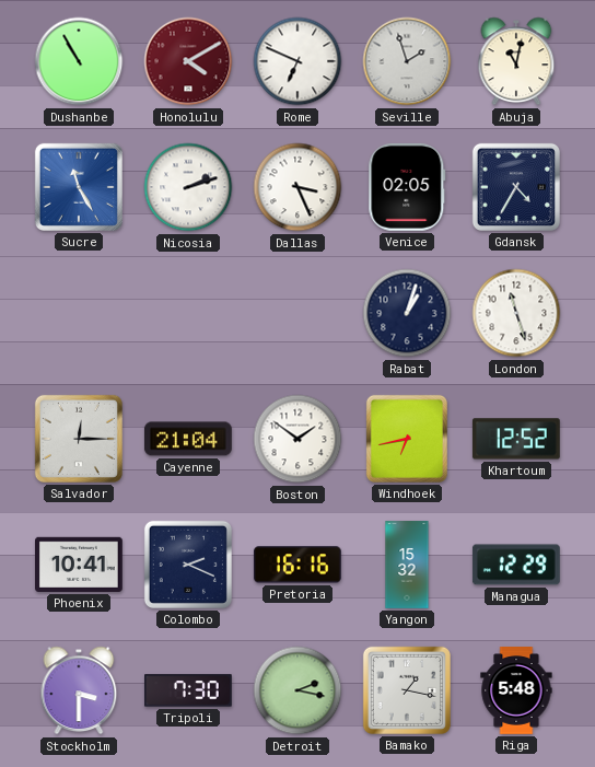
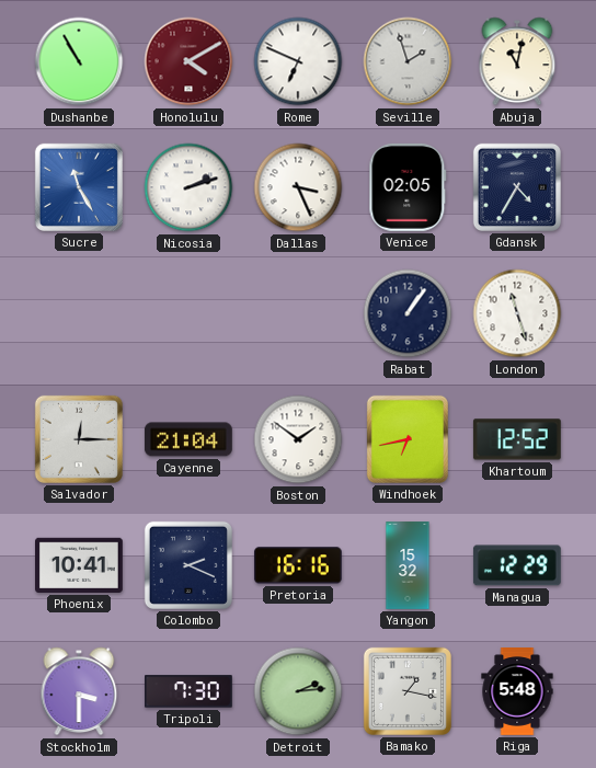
Rabat: 1:03 -> 1:06
Detroit: 2:17 -> 2:14
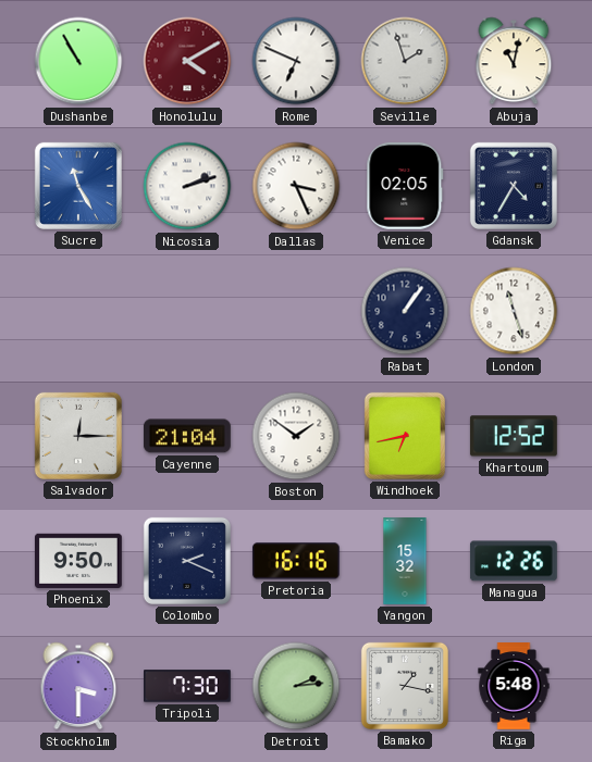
Phoenix: 10:41 -> 9:50
Managua: 12:29 -> 12:26
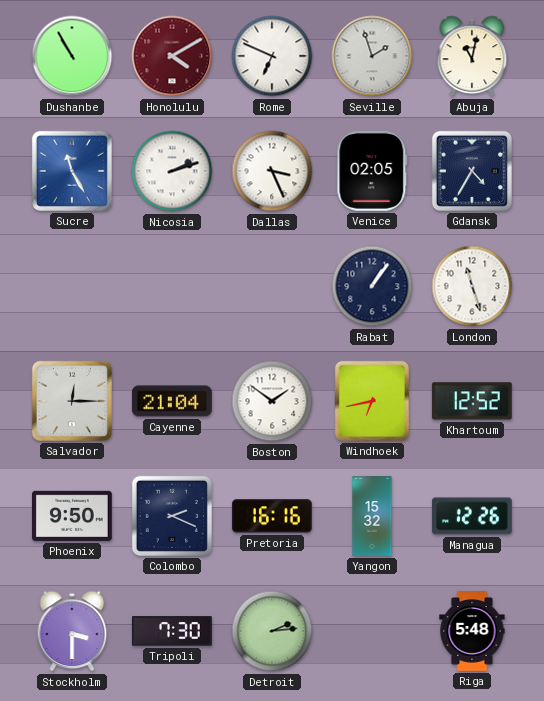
Bamako: 1:17 -> none
